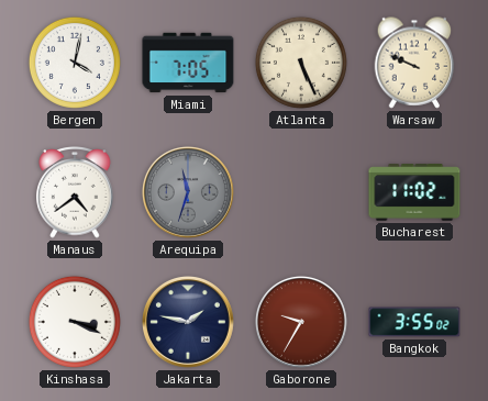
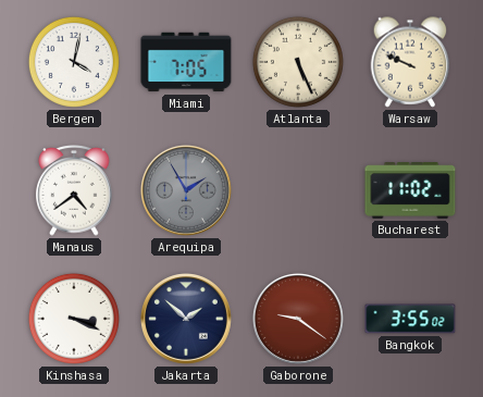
Arequipa: 11:33 -> 1:55
Jakarta: 1:47 -> 1:52
Gaborone: 9:35 -> 9:21
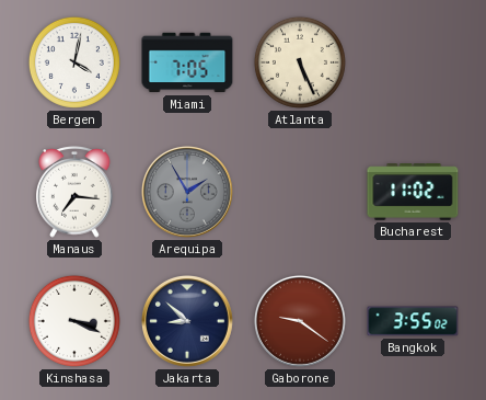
Warsaw: 9:49 -> none
Manaus: 4:39 -> 7:16
Jakarta: 1:52 -> 8:52
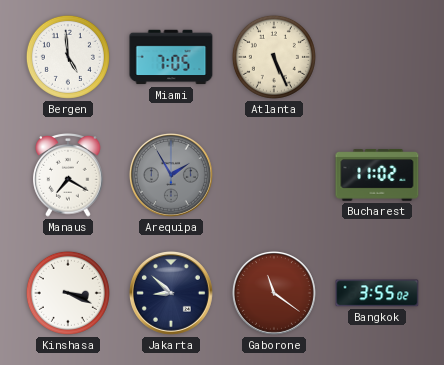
Bergen: 4:02 -> 4:59
Manaus: 7:16 -> 7:20
Gaborone: 9:21 -> 11:21
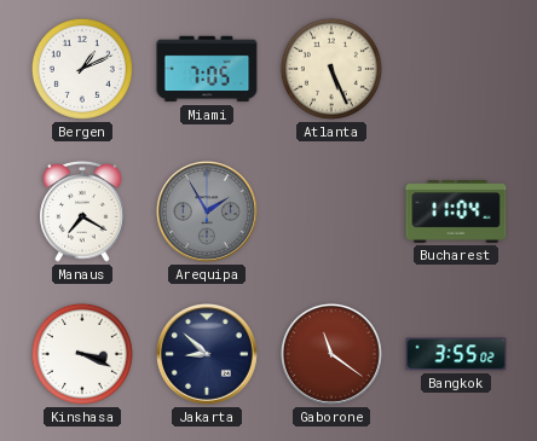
Bergen: 4:59 -> 1:11
Bucharest: 11:02 -> 11:04
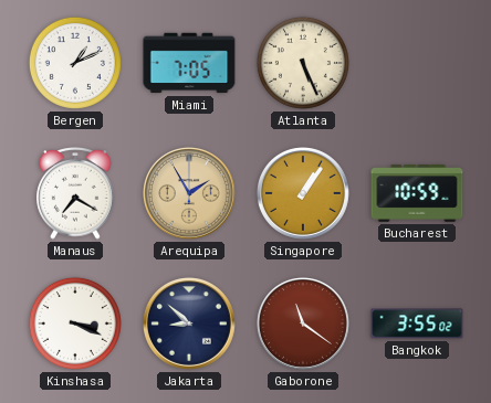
Arequipa dial: grey -> champagne
Singapore: none -> 1:06
Bucharest: 11:04 -> 10:59
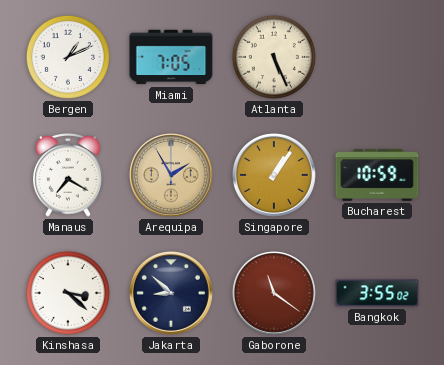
Kinshasa: 3:19 -> 3:22
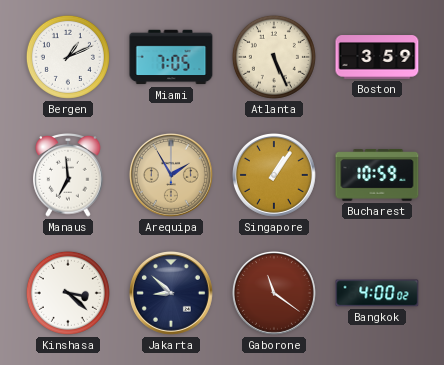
Boston: none -> 3:59
Manaus: 7:20 -> 6:59
Bangkok: 3:55 -> 4:00
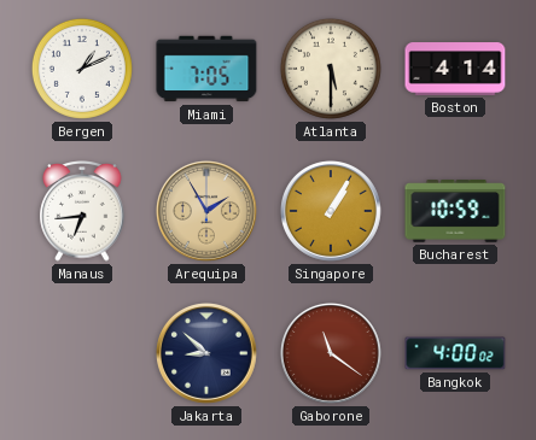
Atlanta: 5:26 -> 5:30
Boston: 3:59 -> 4:14
Manaus: 6:59 -> 6:44
Singapore: 1:06 -> 1:05
Kinshasa: 3:22 -> none
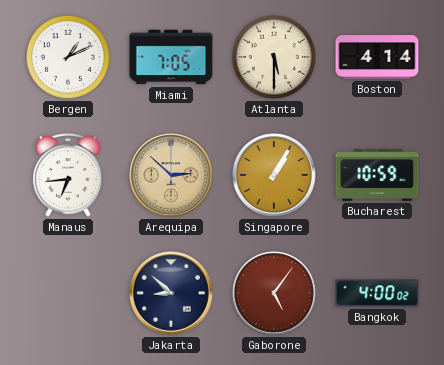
Arequipa: 1:55 -> 2:52
Gaborone: 11:21 -> 5:06
